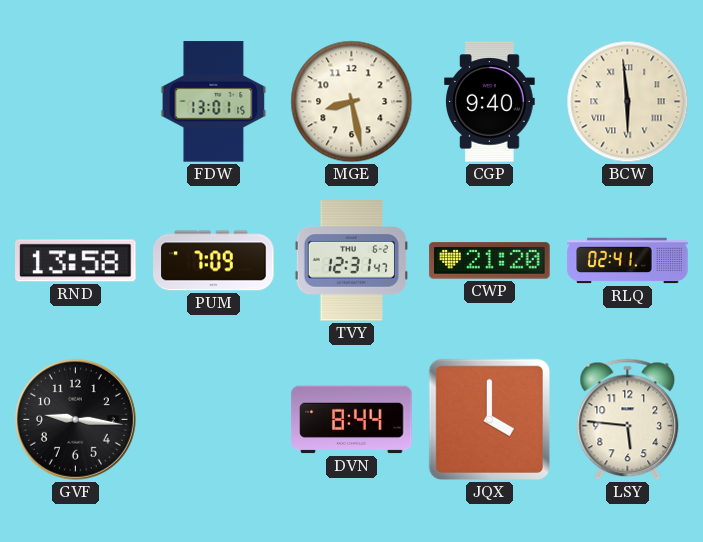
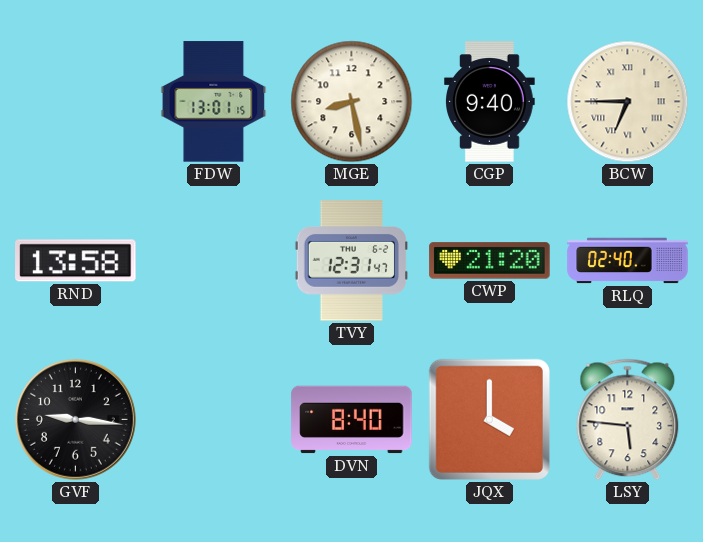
BCW: 5:59 -> 6:45
PUM: 7:09 -> none
RLQ: 02:41 -> 02:40
DVN: 8:44 -> 8:40
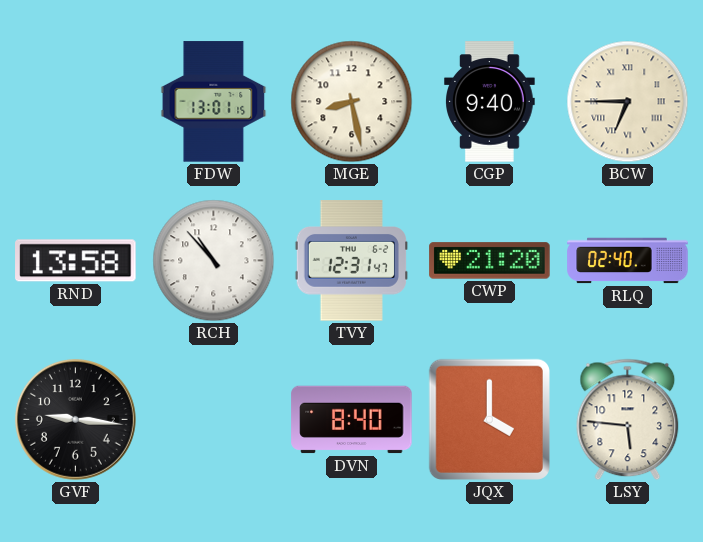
RCH: none -> 10:53
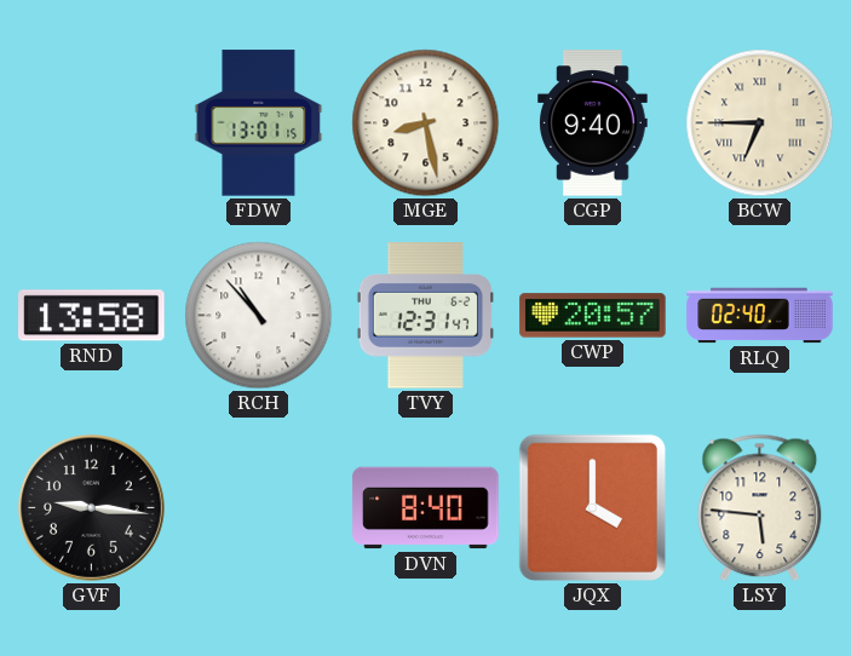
CWP: 21:20 -> 20:57
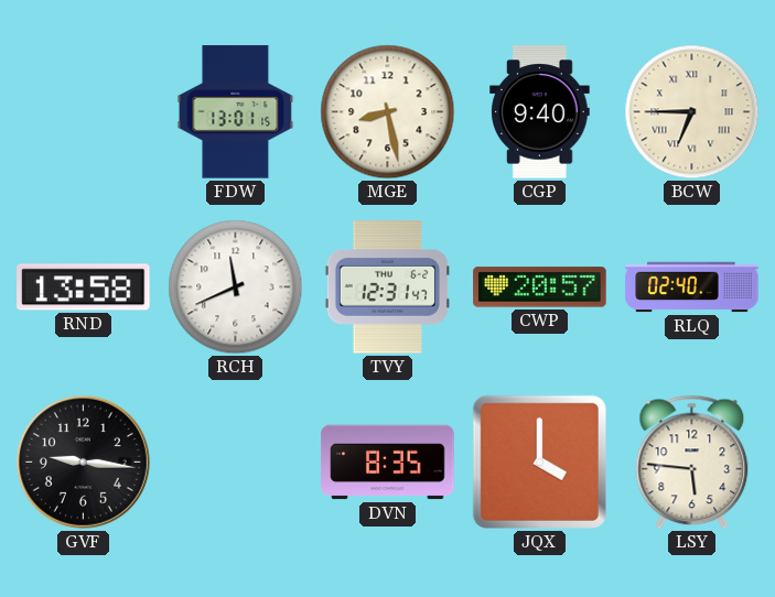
RCH: 10:53 -> 11:41
DVN: 8:40 -> 8:35
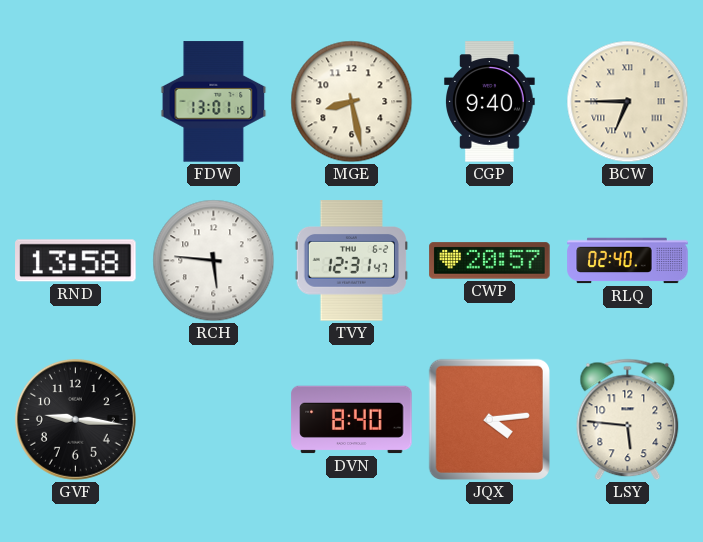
RCH: 11:41 -> 5:46
DVN: 8:35 -> 8:40
JQX: 4:00 -> 4:14
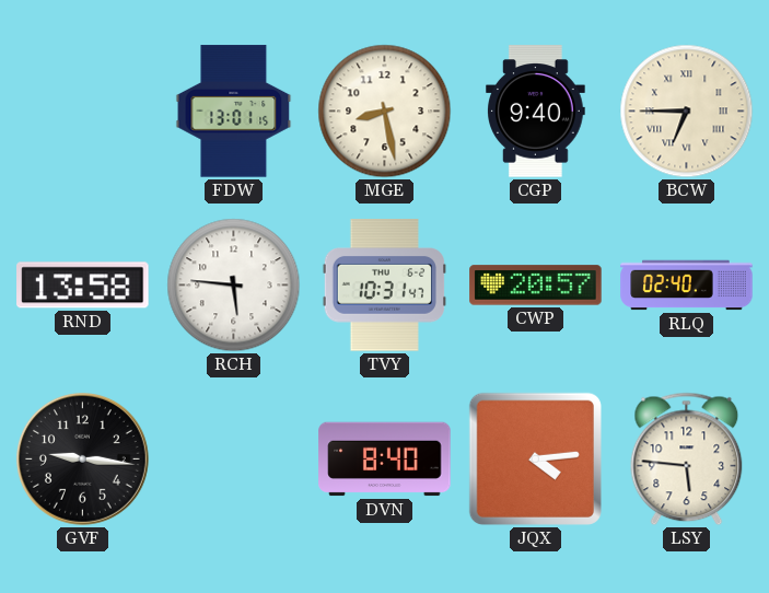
TVY: 12:31 -> 10:31
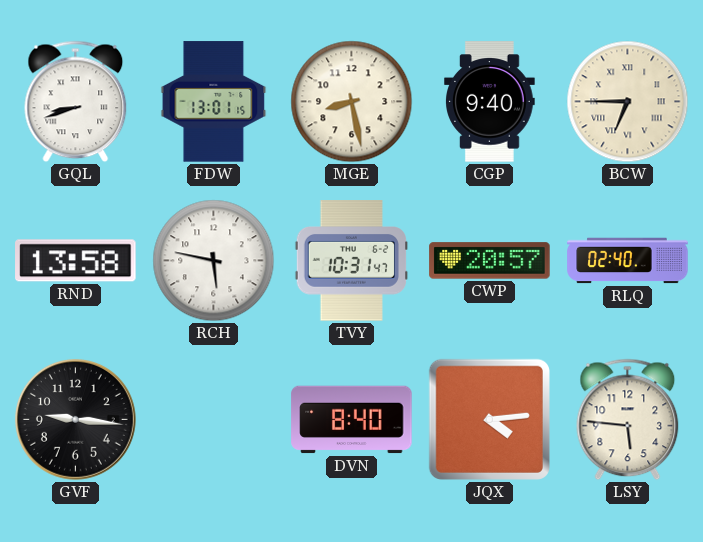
GQL: none -> 8:42
RCH: 5:46 -> 5:47
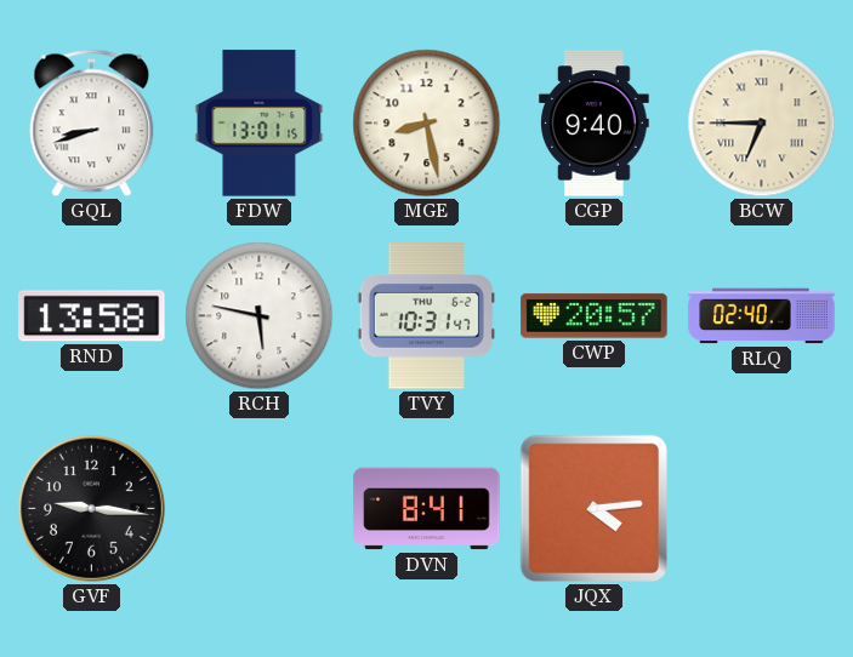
DVN: 8:40 -> 8:41
LSY: 5:46 -> none
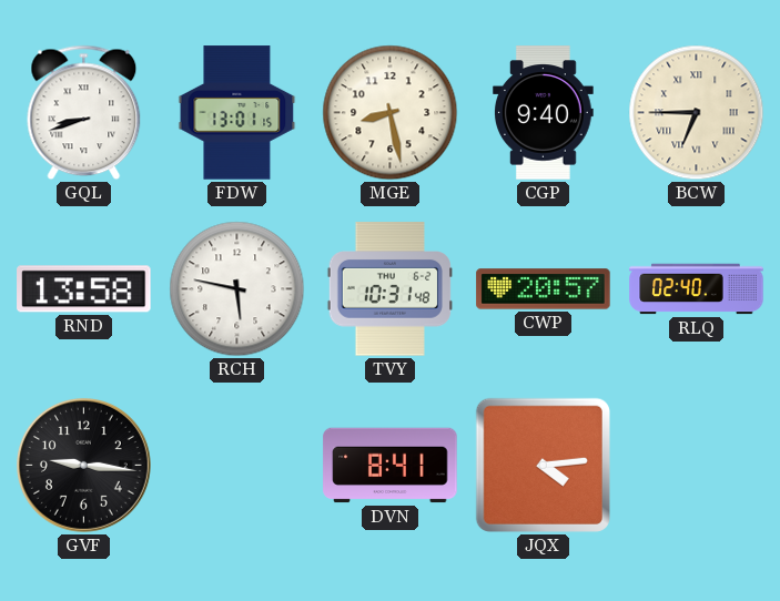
TVY: 10:31:47 -> 10:31:48
